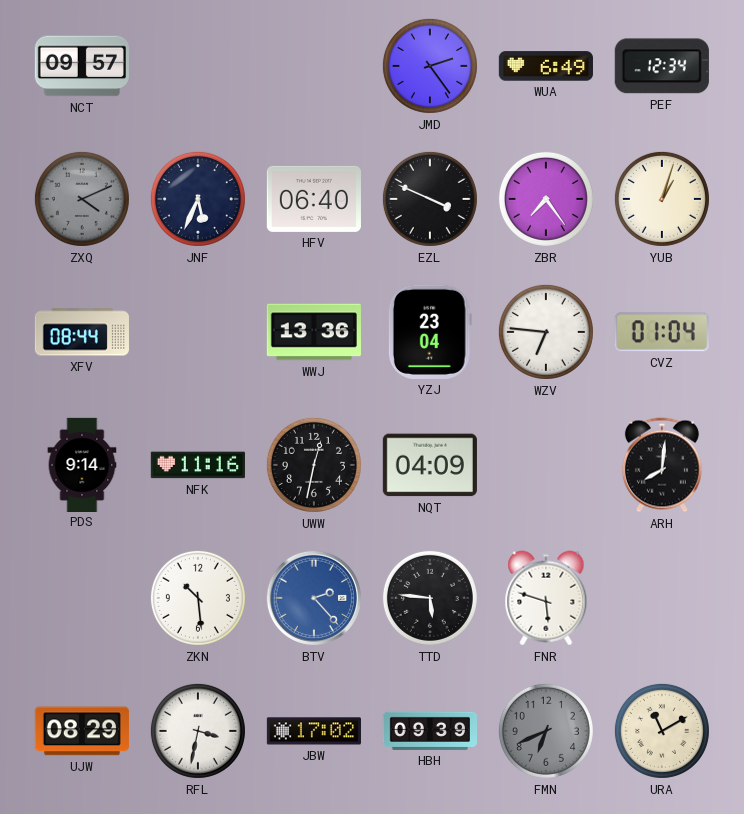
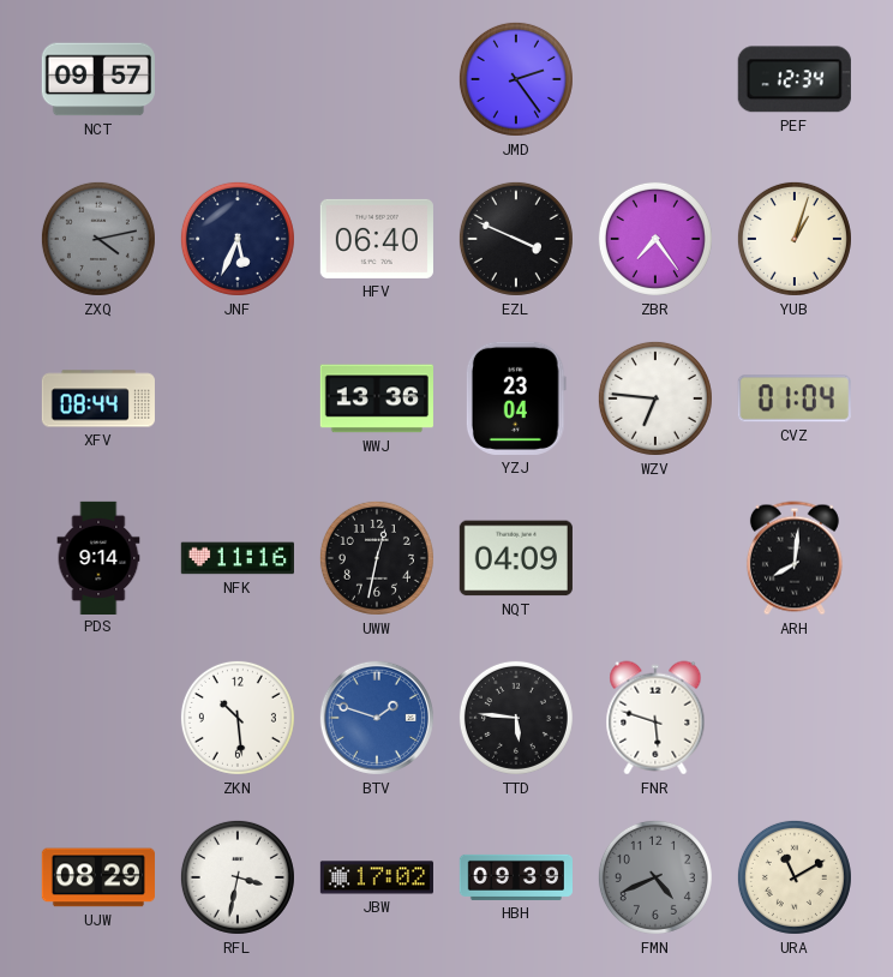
WUA: 6:49 -> none
ZXQ: 4:11 -> 4:13
BTV: 2:23 -> 1:48
FMN: 6:41 -> 4:41
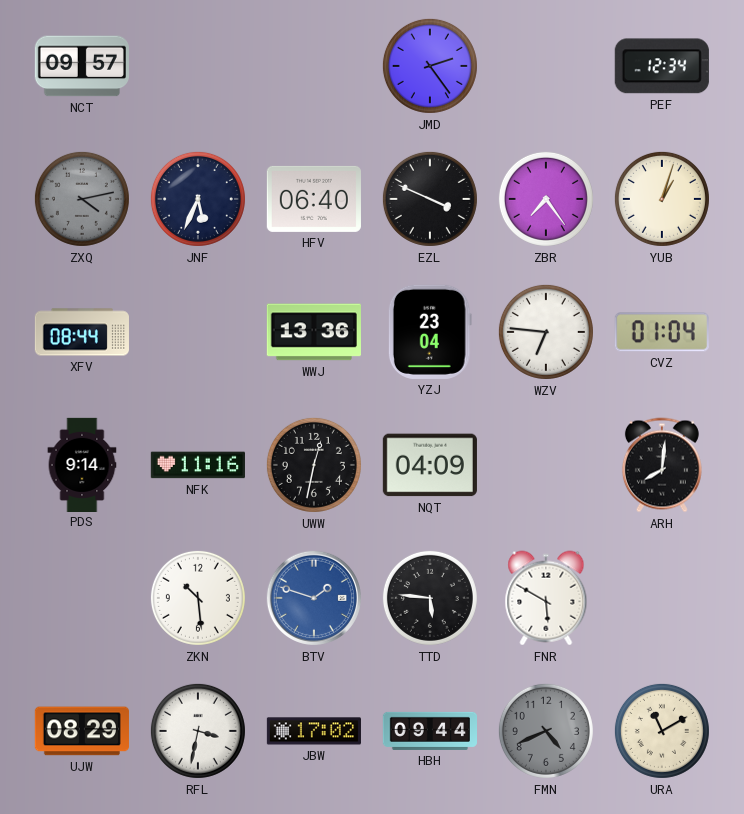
FNR: 5:48 -> 5:50
HBH: 09:39 -> 09:44
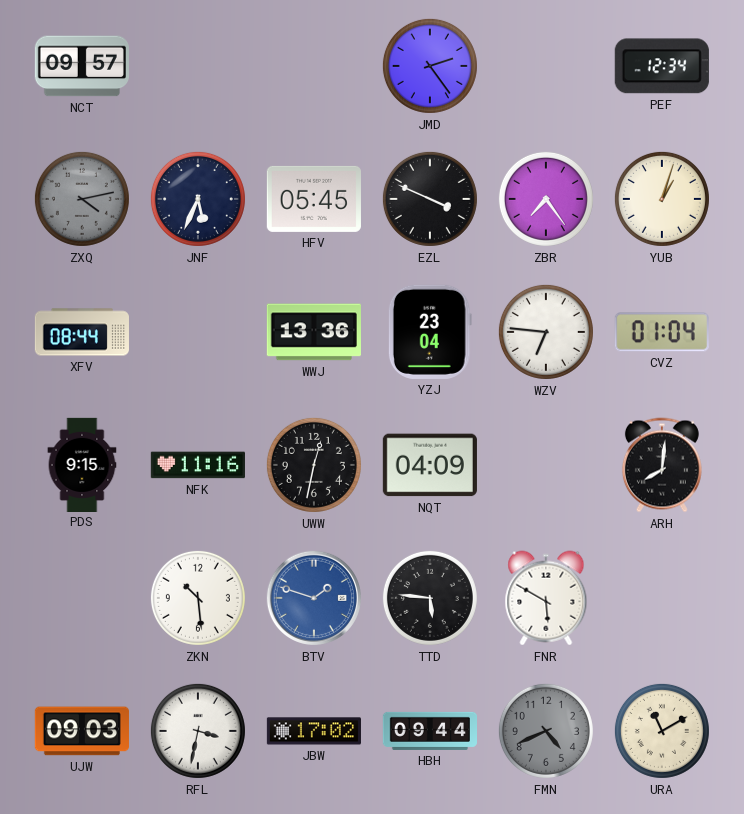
HFV: 06:40 -> 05:45
PDS: 9:14 -> 9:15
UJW: 08:29 -> 09:03
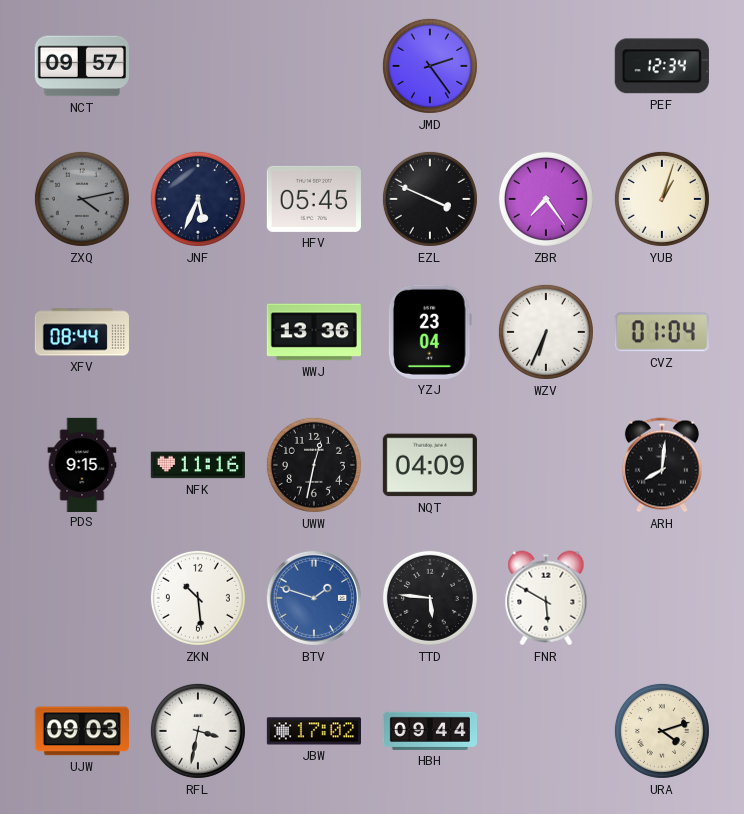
WZV: 6:46 -> 6:34
FMN: 4:41 -> none
URA: 11:10 -> 4:12
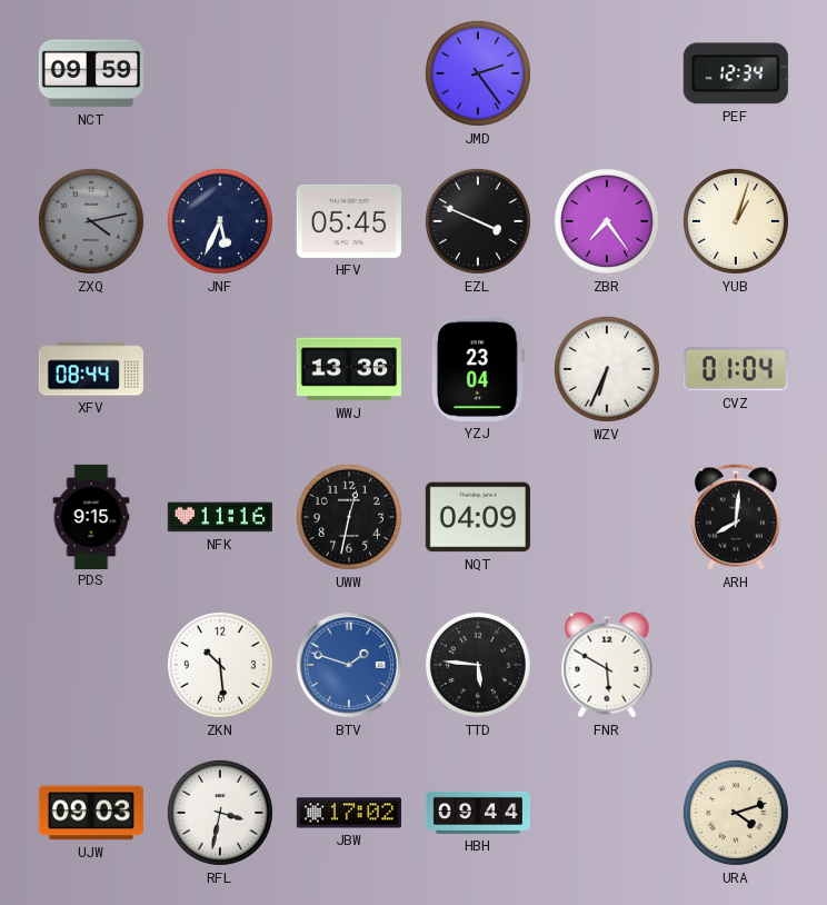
NCT: 09:57 -> 09:59
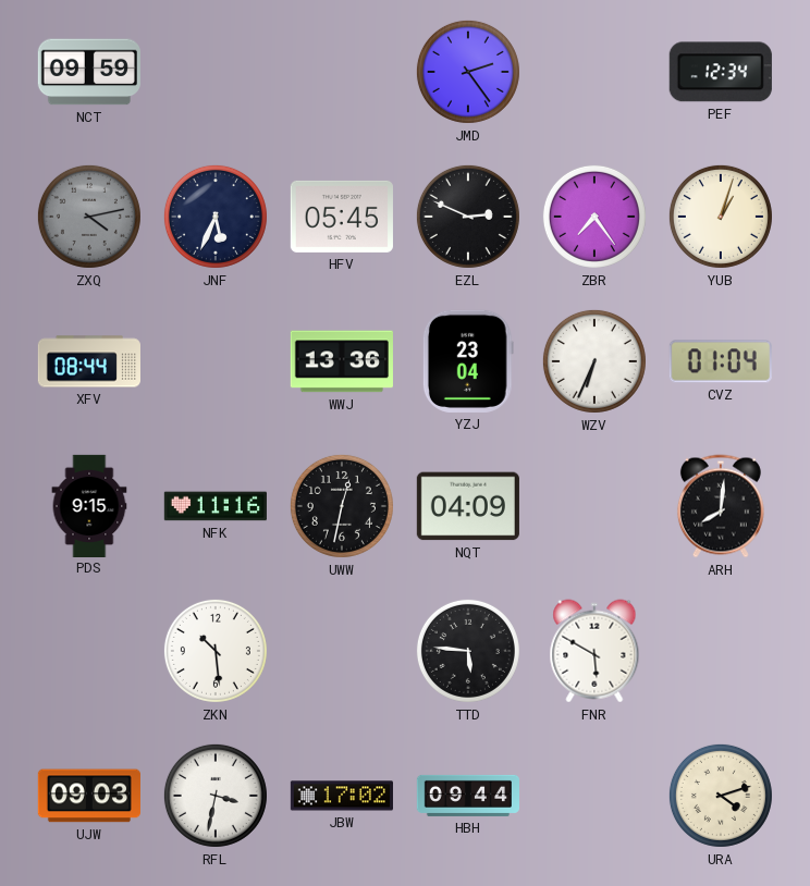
EZL: 3:49 -> 2:49
BTV: 1:48 -> none
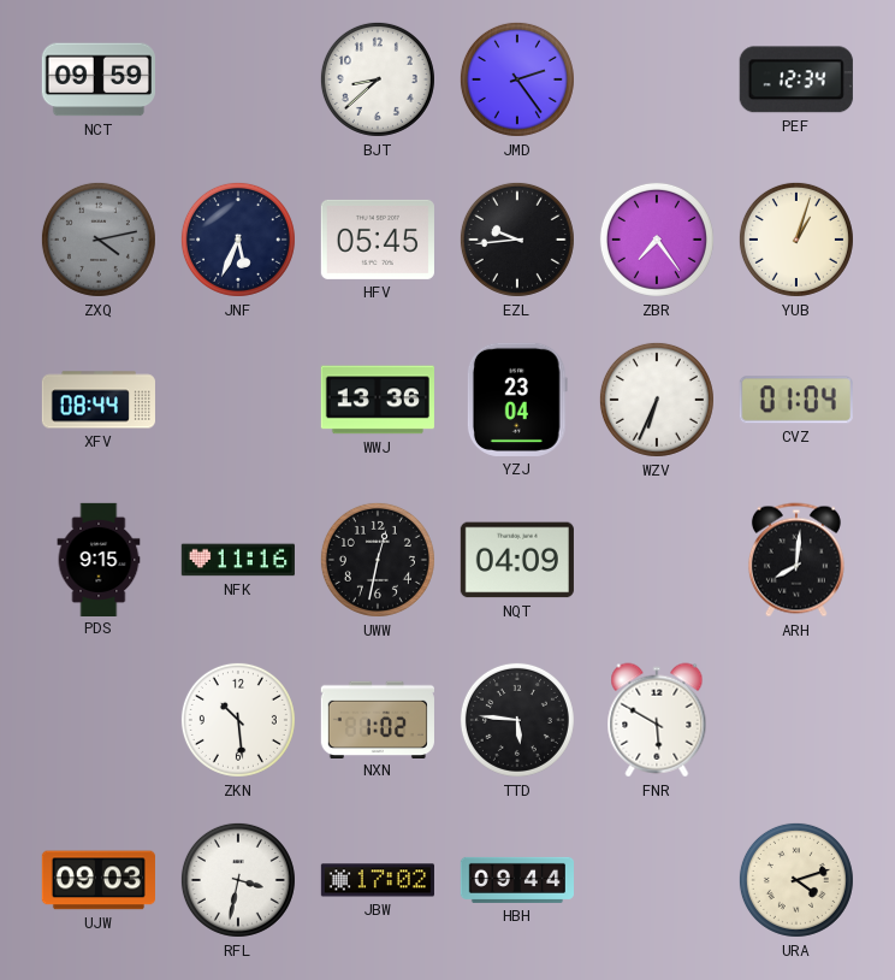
BJT: none -> 8:38
EZL: 2:49 -> 9:44
NXN: none -> 1:02
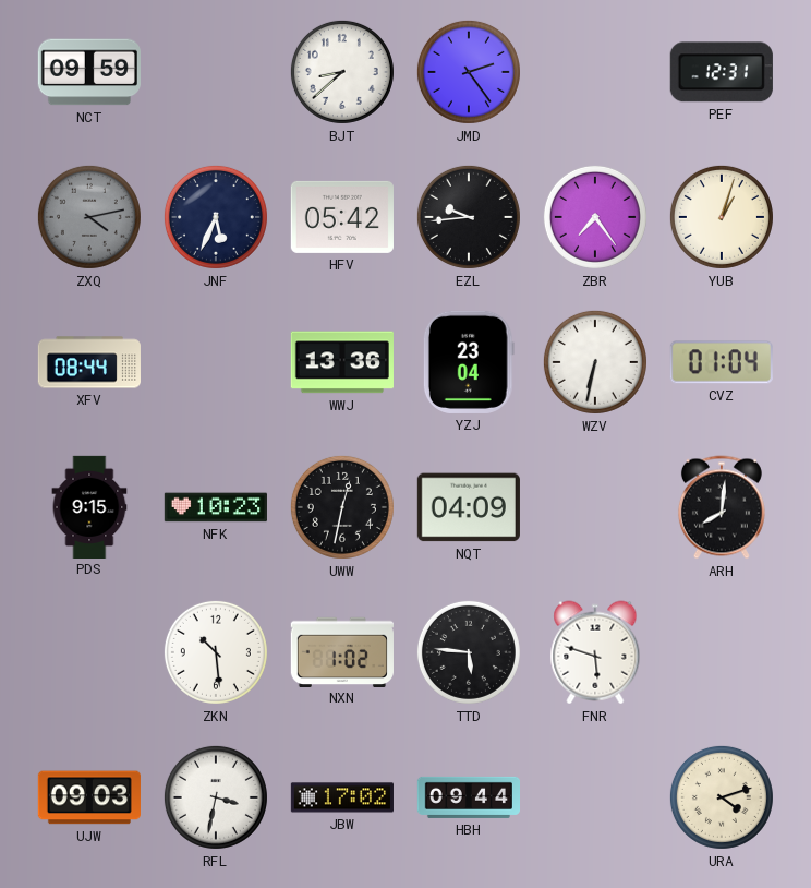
PEF: 12:34 -> 12:31
HFV: 05:45 -> 05:42
WZV: 6:34 -> 6:32
NFK: 11:16 -> 10:23
FNR: 5:50 -> 5:48
